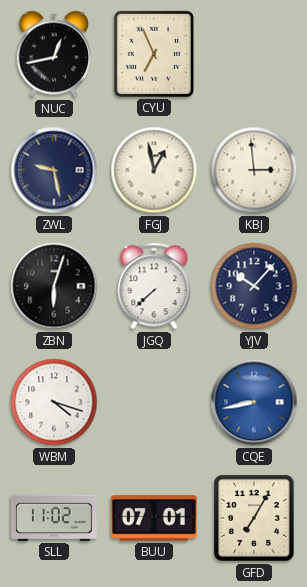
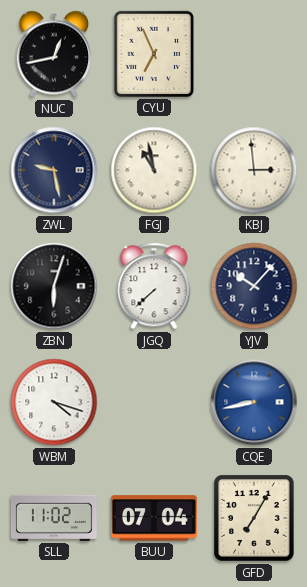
FGJ: 12:58 -> 10:58
BUU: 07:01 -> 07:04
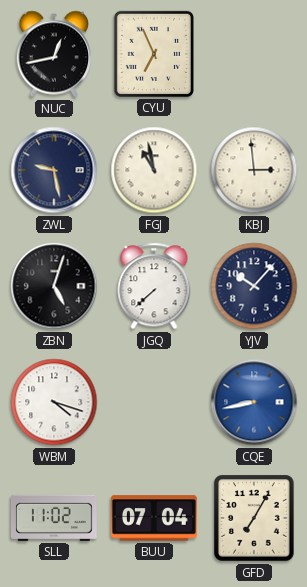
ZBN: 6:03 -> 5:03
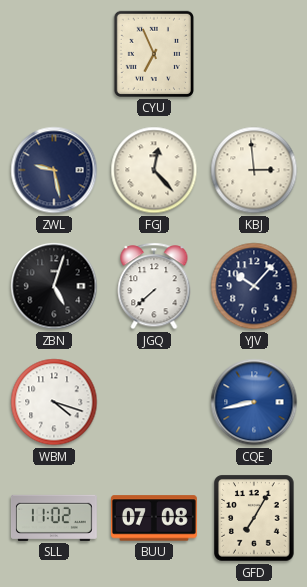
NUC: 12:43 -> none
FGJ: 10:58 -> 12:23
BUU: 07:04 -> 07:08
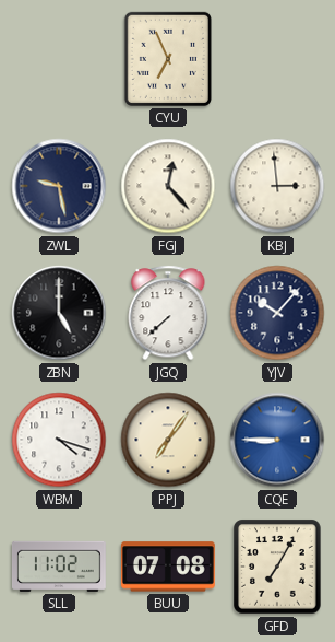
ZBN: 5:03 -> 5:00
PPJ: none -> 7:06
CQE: 8:43 -> 8:45
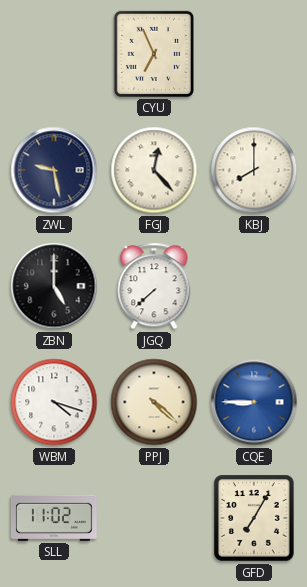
KBJ: 2:59 -> 8:00
YJV: 10:07 -> none
PPJ: 7:06 -> 4:22
BUU: 07:08 -> none
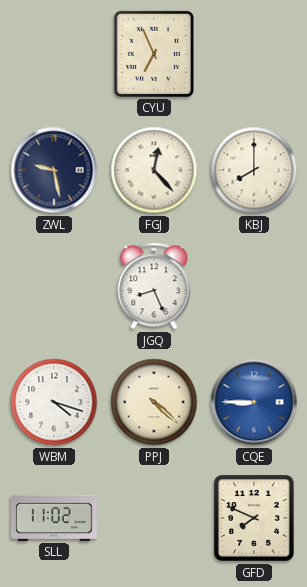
ZBN: 5:00 -> none
JGQ: 7:38 -> 8:26
GFD: 7:05 -> 7:49
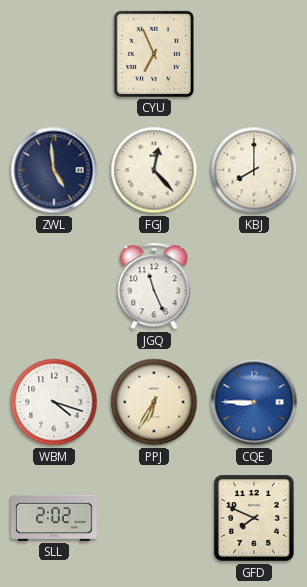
ZWL: 9:28 -> 4:59
JGQ: 8:26 -> 11:26
PPJ: 4:22 -> 6:35
SLL: 11:02 -> 2:02
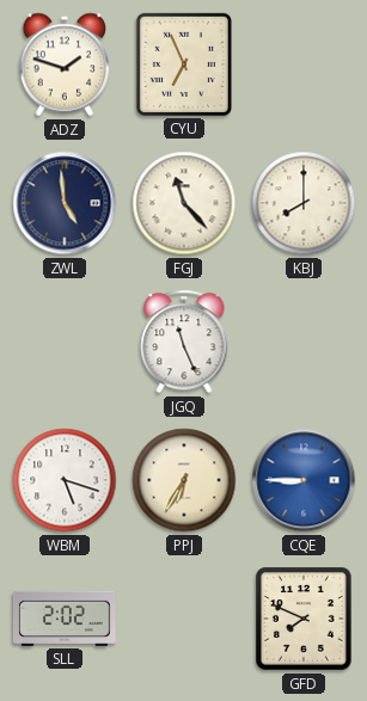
ADZ: none -> 1:48
FGJ: 12:23 -> 11:23
WBM: 4:18 -> 5:18
